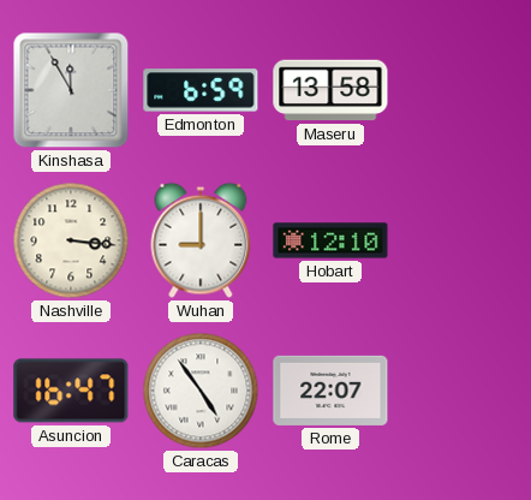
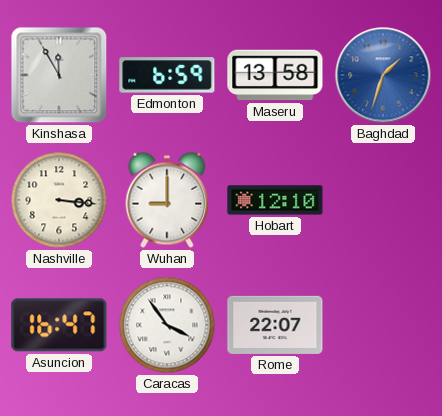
Baghdad: none -> 1:33
Caracas: 4:54 -> 3:54
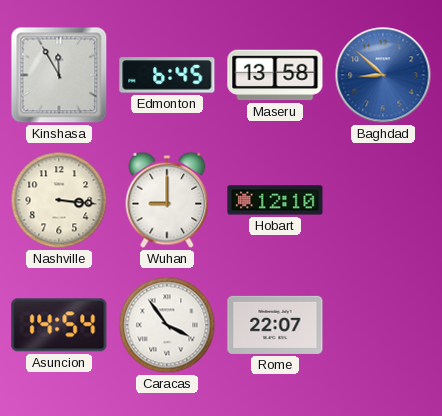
Edmonton: 6:59 -> 6:45
Baghdad: 1:33 -> 8:52
Asuncion: 16:47 -> 14:54
